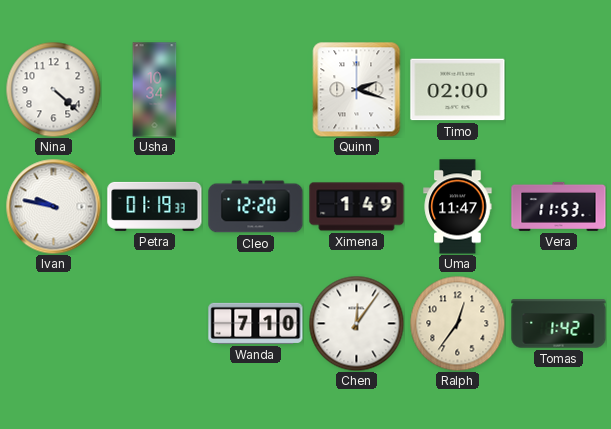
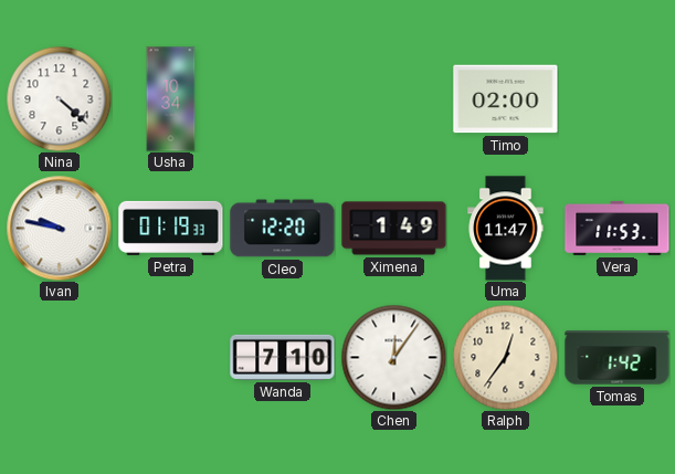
Quinn: 2:18 -> none
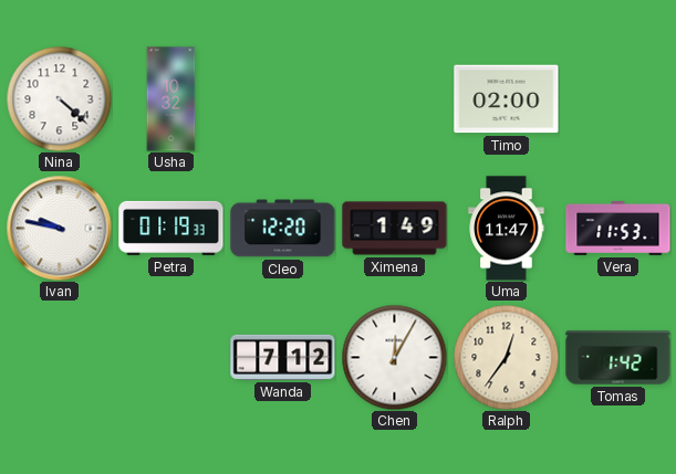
Usha: 10:34 -> 10:32
Wanda: 7:10 -> 7:12
Chen: 12:06 -> 12:05
